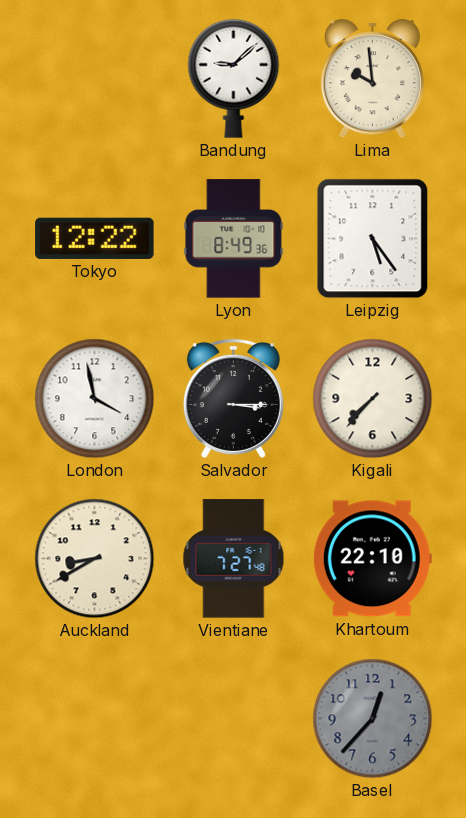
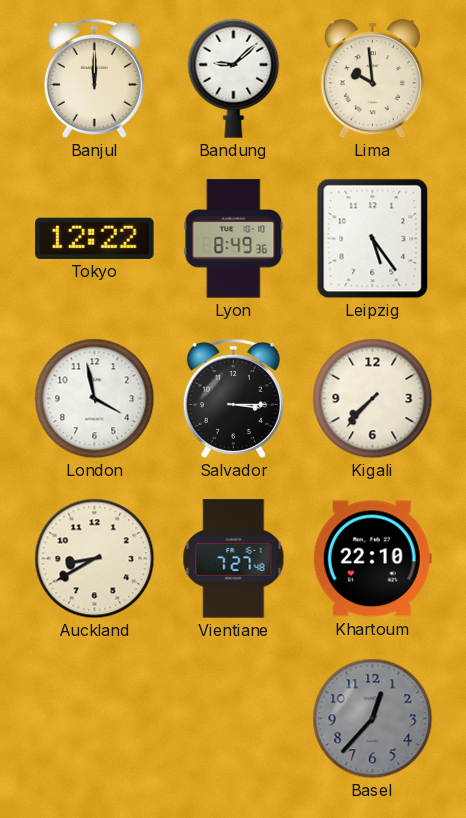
Banjul: none -> 12:00
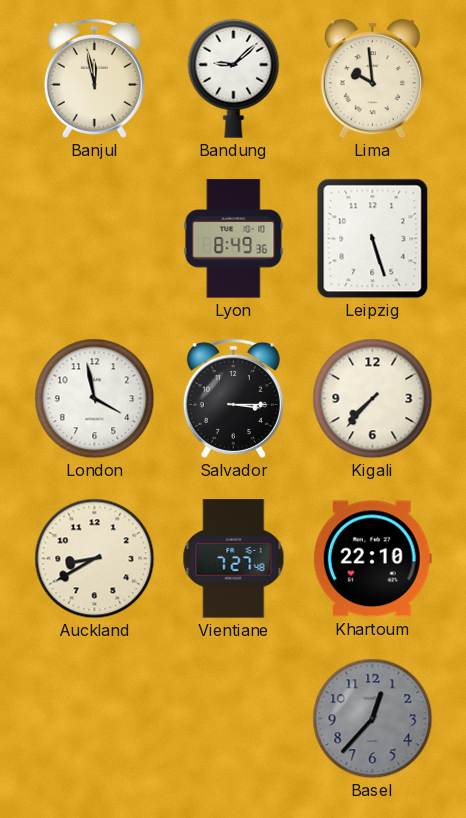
Banjul: 12:00 -> 11:58
Tokyo: 12:22 -> none
Leipzig: 5:24 -> 5:27
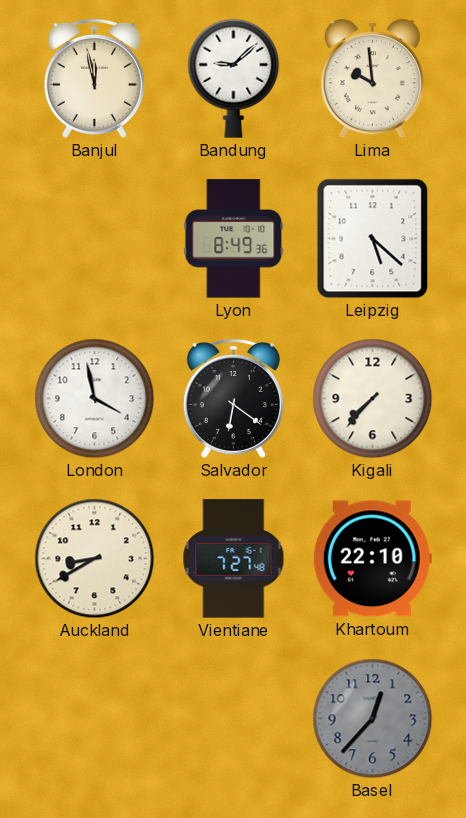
Leipzig: 5:27 -> 5:22
Salvador: 3:15 -> 6:21
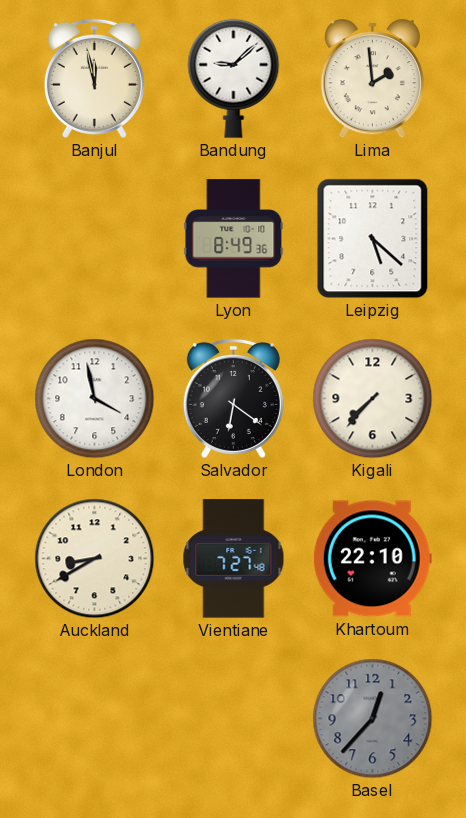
Lima: 9:59 -> 1:59
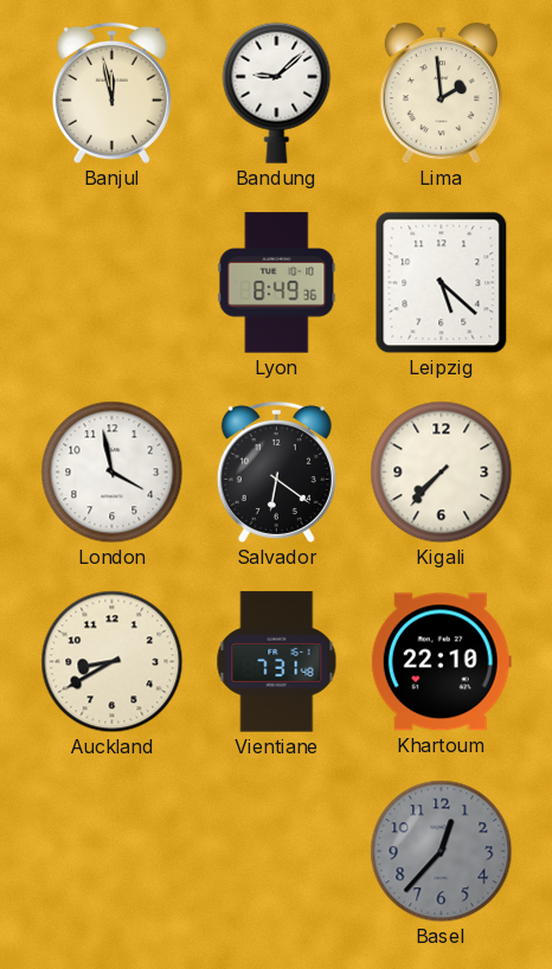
Vientiane: 7:27 -> 7:31
